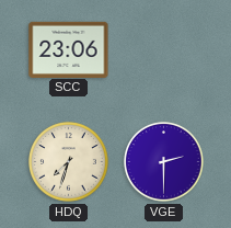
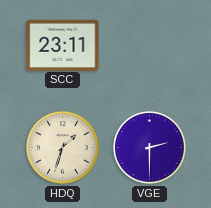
SCC: 23:06 -> 23:11
HDQ: 7:33 -> 1:33
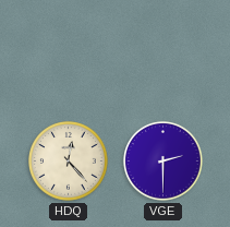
SCC: 23:11 -> none
HDQ: 1:33 -> 12:23
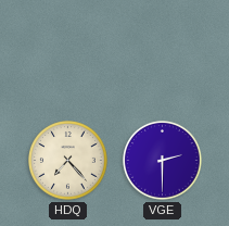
HDQ: 12:23 -> 7:23
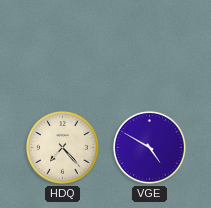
VGE: 2:30 -> 4:50
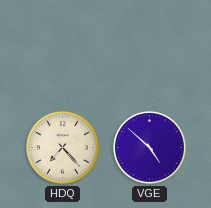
VGE: 4:50 -> 4:52
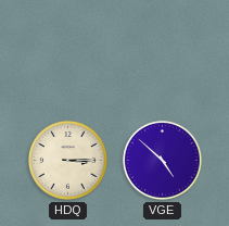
HDQ: 7:23 -> 3:15
